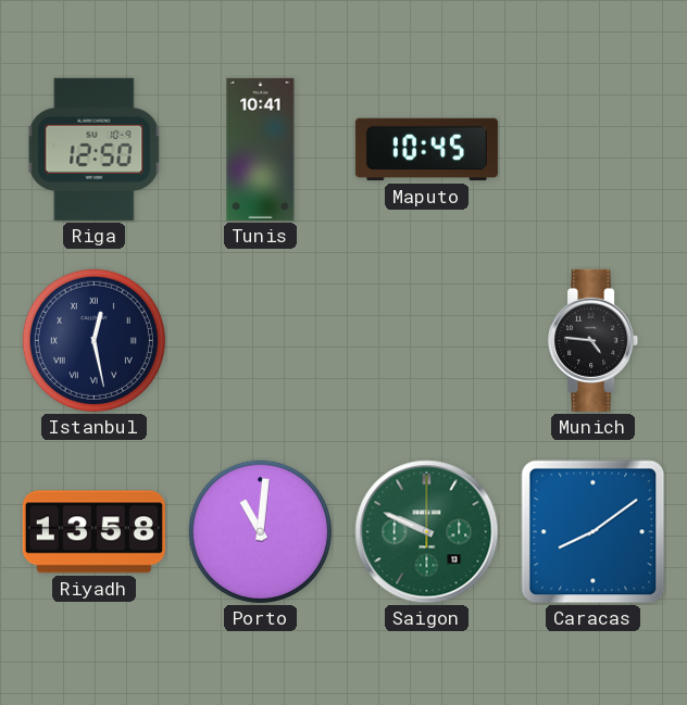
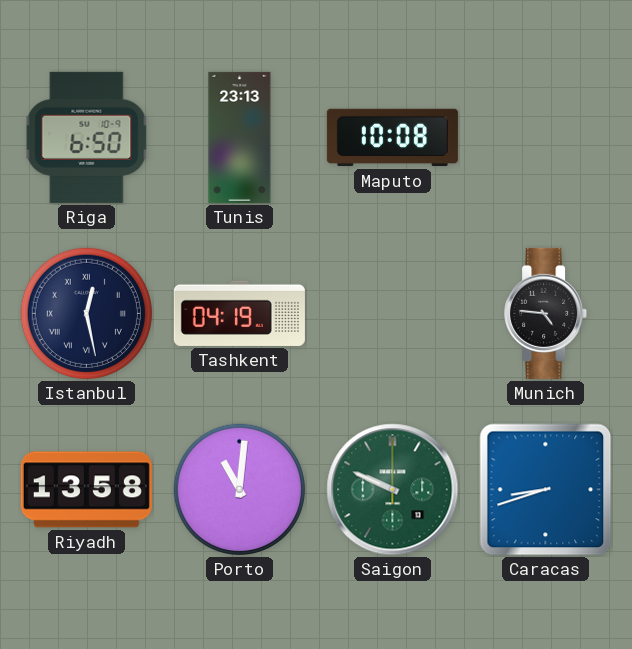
Riga: 12:50 -> 6:50
Tunis: 10:41 -> 23:13
Maputo: 10:45 -> 10:08
Tashkent: none -> 04:19
Caracas: 8:09 -> 8:42
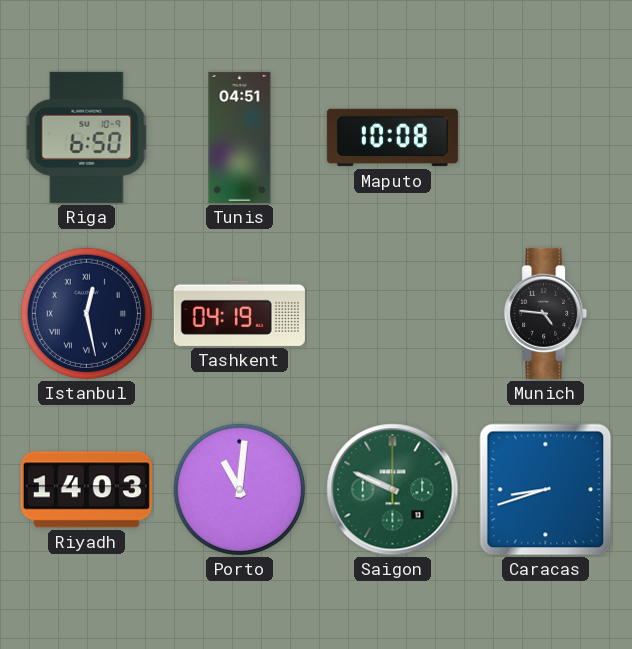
Tunis: 23:13 -> 04:51
Riyadh: 13:58 -> 14:03
